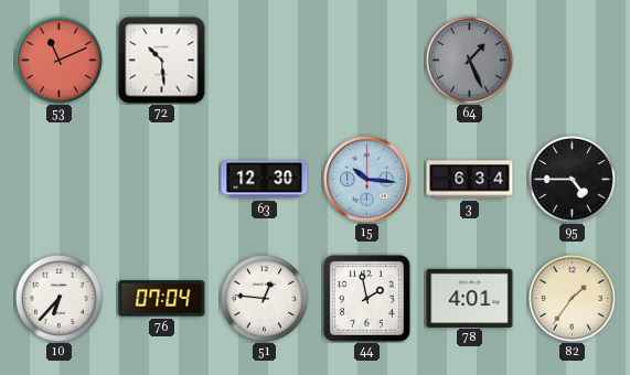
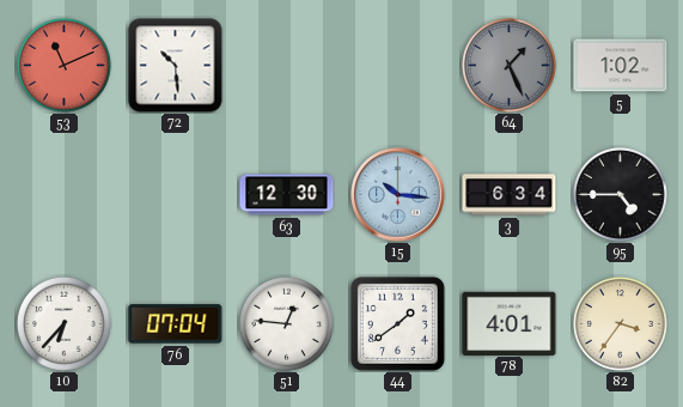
5: none -> 1:02
44: 1:58 -> 1:39
82: 1:36 -> 3:36
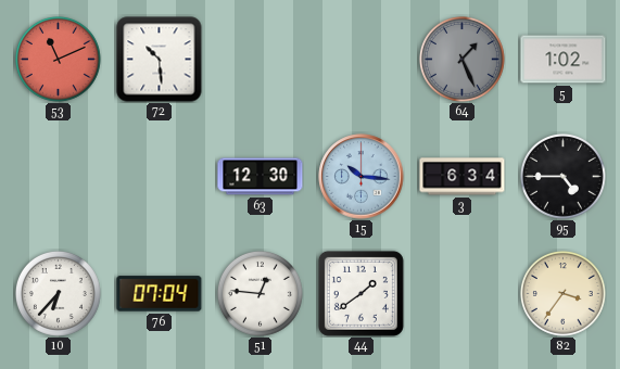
78: 4:01 -> none
